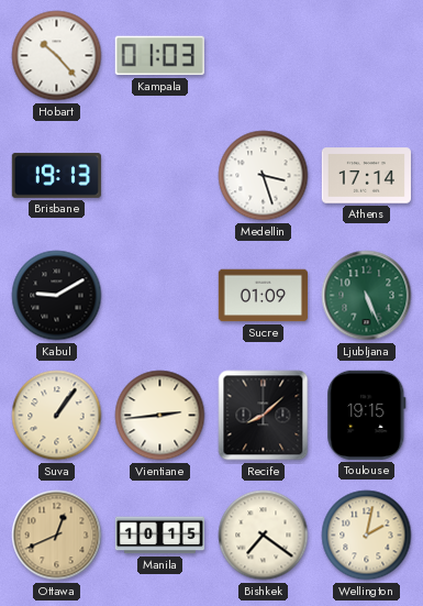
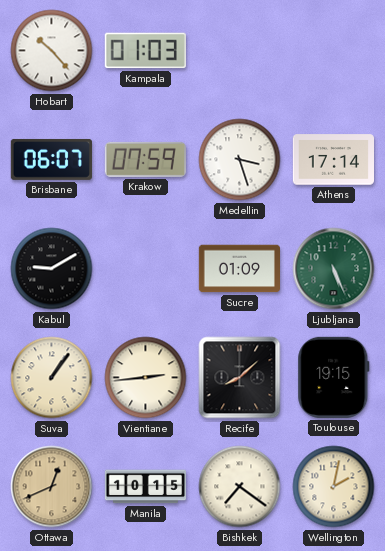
Brisbane: 19:13 -> 06:07
Krakow: none -> 07:59
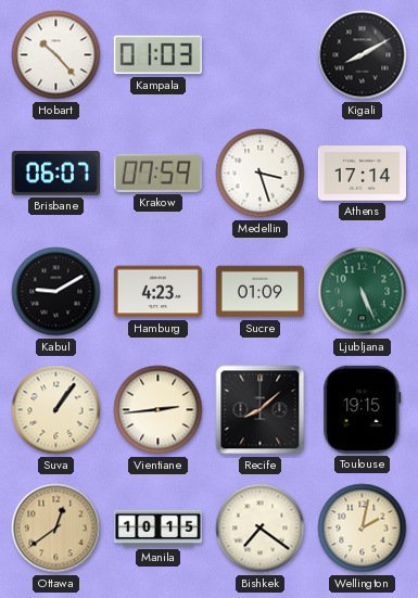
Kigali: none -> 8:10
Hamburg: none -> 4:23
Ottawa: 12:41 -> 12:39
